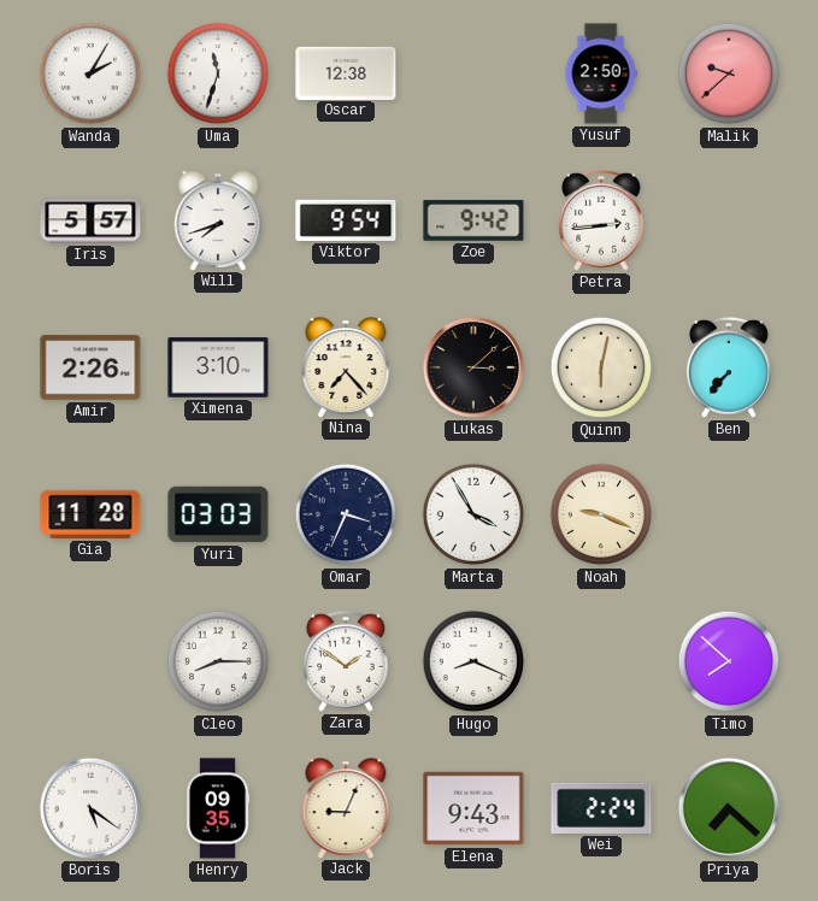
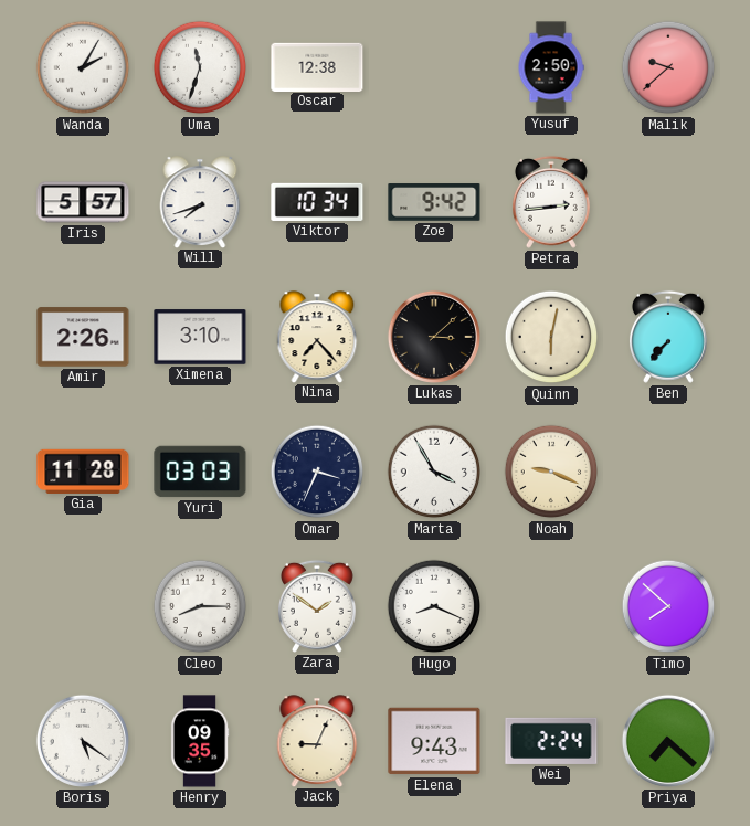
Viktor: 9:54 -> 10:34
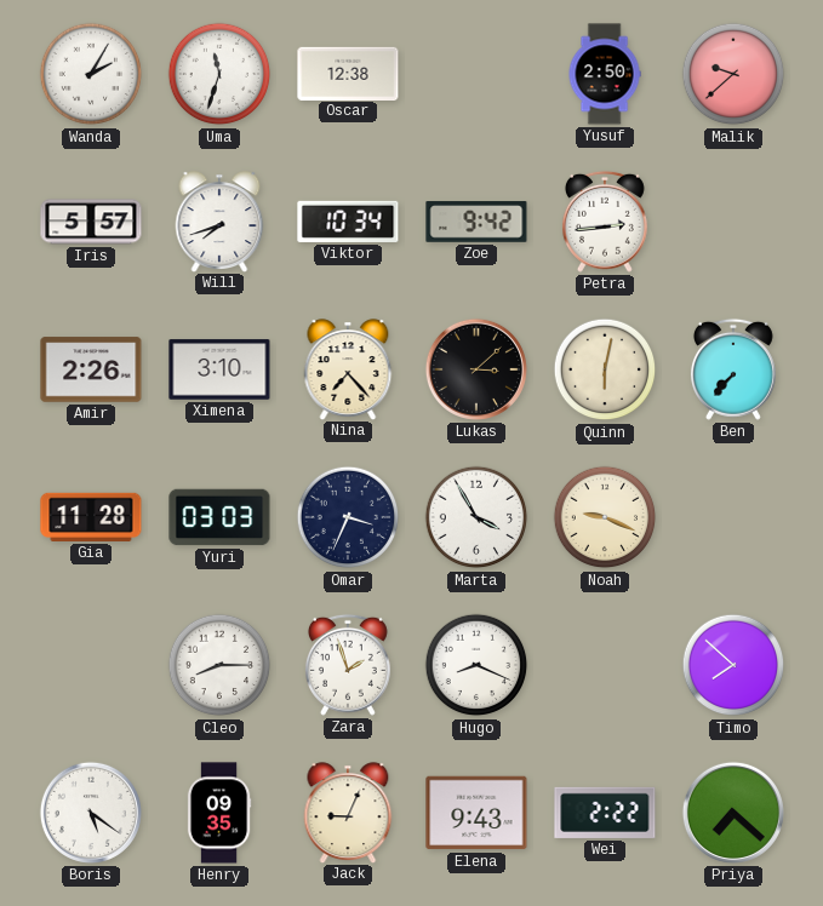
Zara: 1:51 -> 1:57
Wei: 2:24 -> 2:22
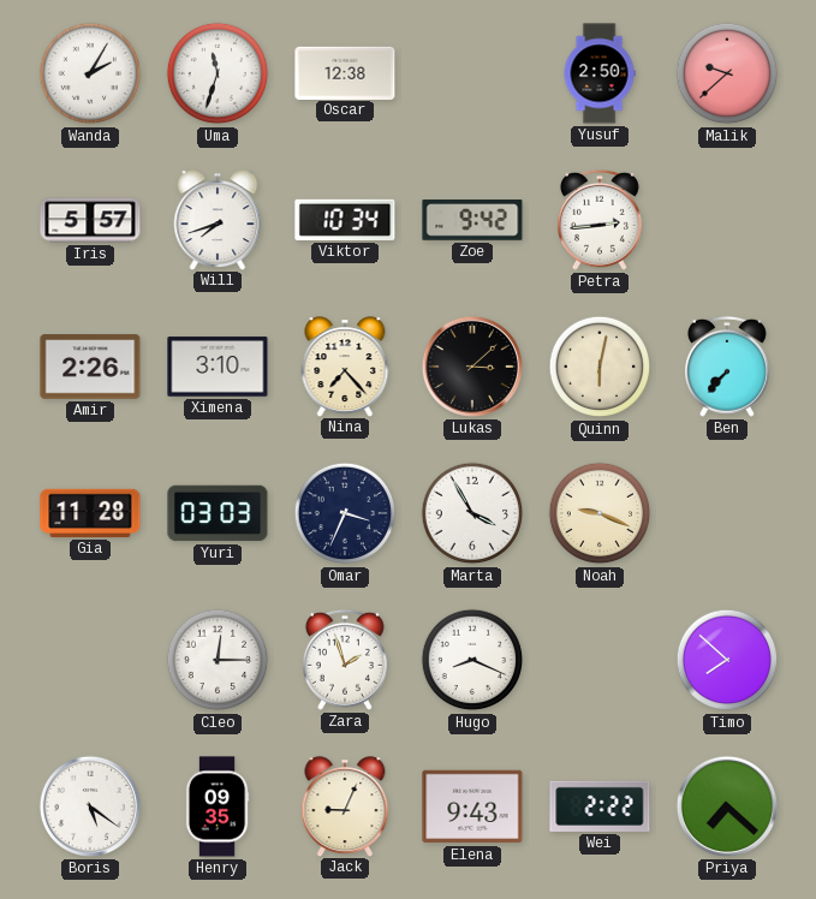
Cleo: 8:15 -> 12:15
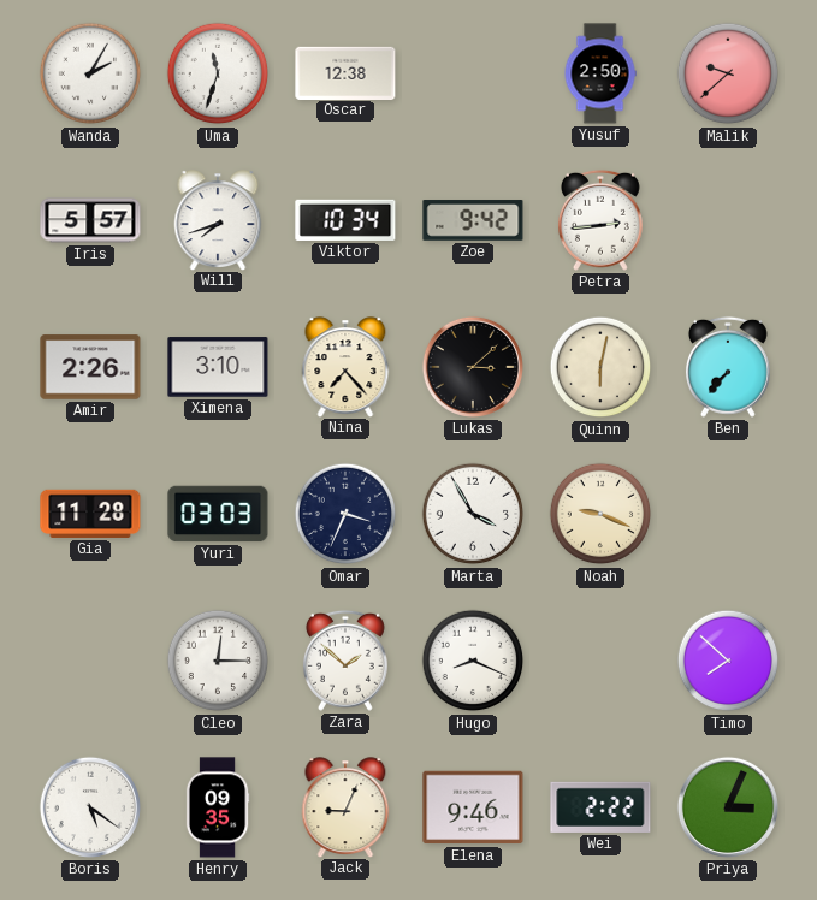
Zara: 1:57 -> 1:52
Elena: 9:43 -> 9:46
Priya: 7:22 -> 3:04
